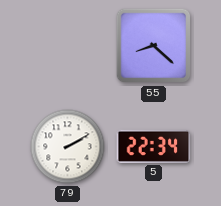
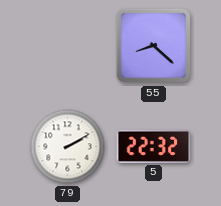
5: 22:34 -> 22:32
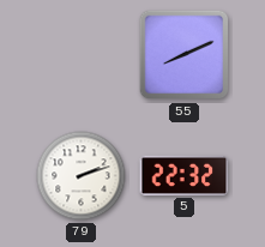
55: 8:22 -> 8:11
79: 2:10 -> 2:12
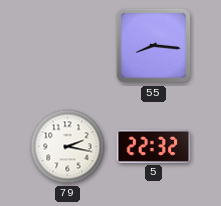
55: 8:11 -> 8:16
79: 2:12 -> 2:17
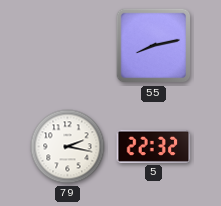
55: 8:16 -> 8:13
